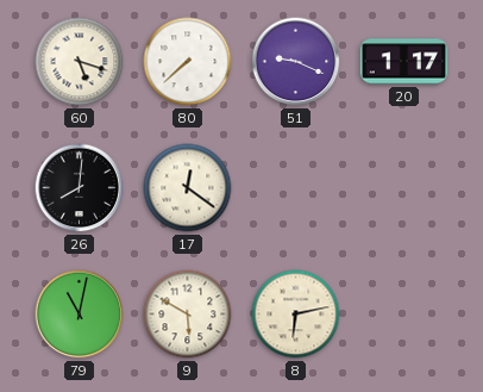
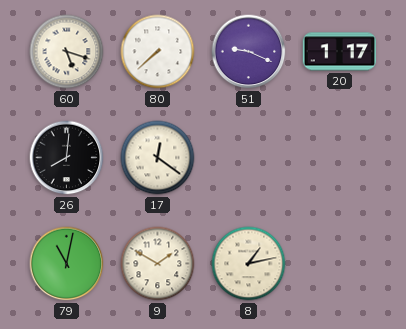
9: 5:50 -> 1:50
8: 6:13 -> 1:13
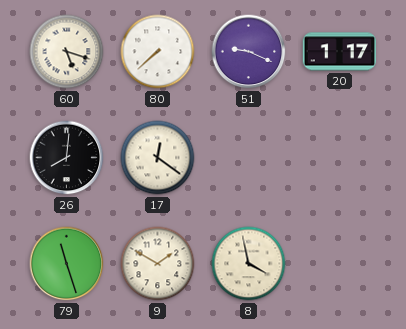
79: 11:02 -> 11:27
8: 1:13 -> 3:58
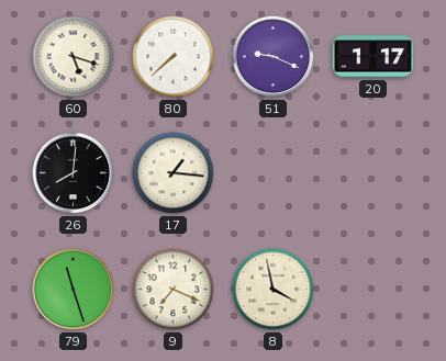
17: 12:21 -> 1:16
9: 1:50 -> 7:19
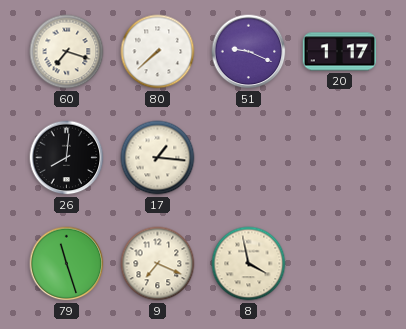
60: 5:18 -> 7:18
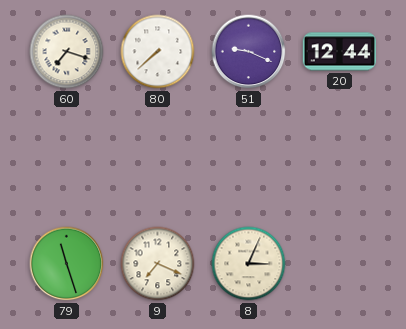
20: 1:17 -> 12:44
26: 8:01 -> none
17: 1:16 -> none
8: 3:58 -> 3:04
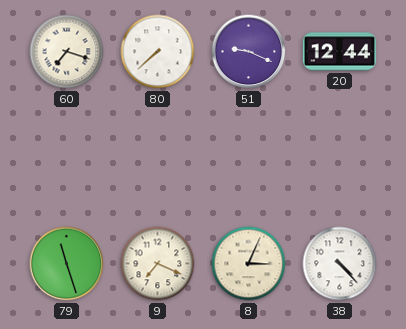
38: none -> 4:23
